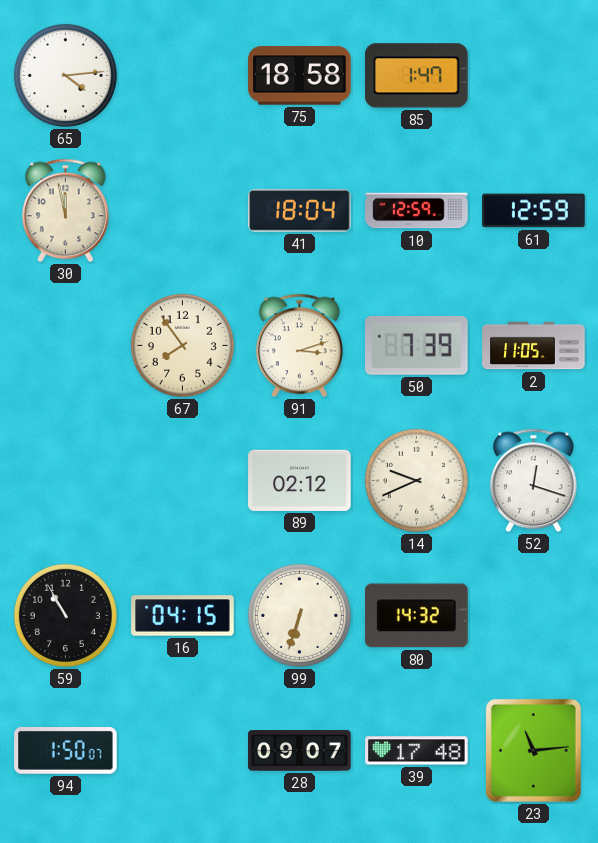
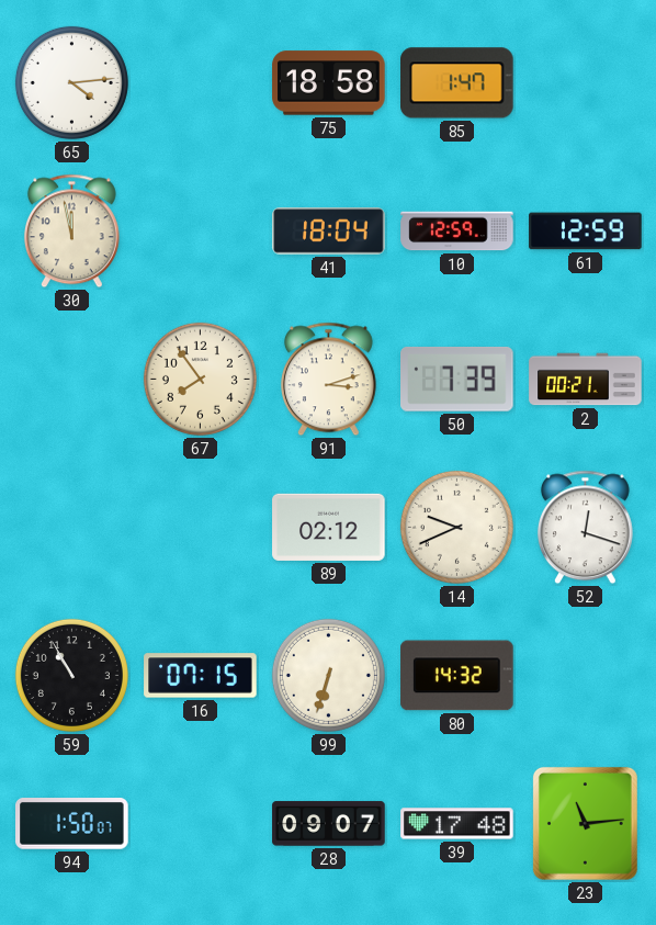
2: 11:05 -> 00:21
16: 04:15 -> 07:15
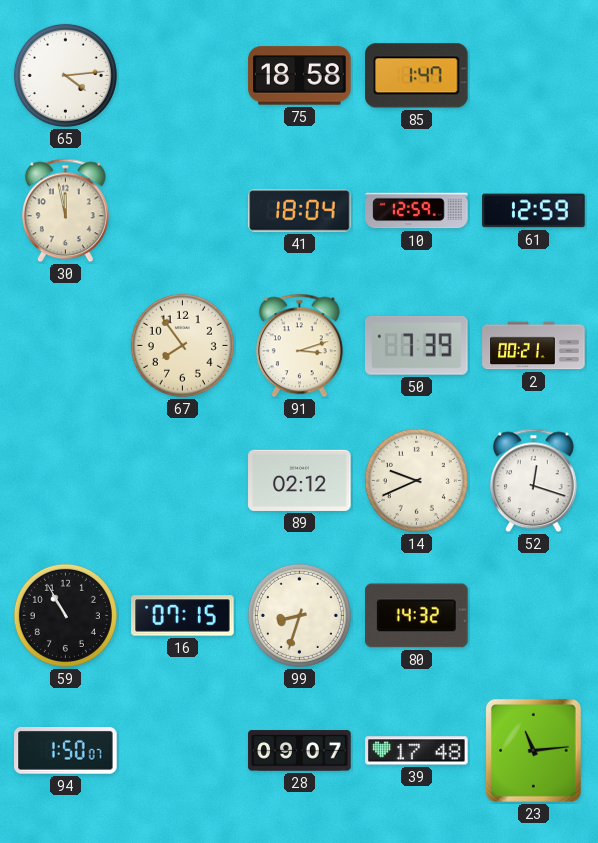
99: 6:33 -> 8:33
